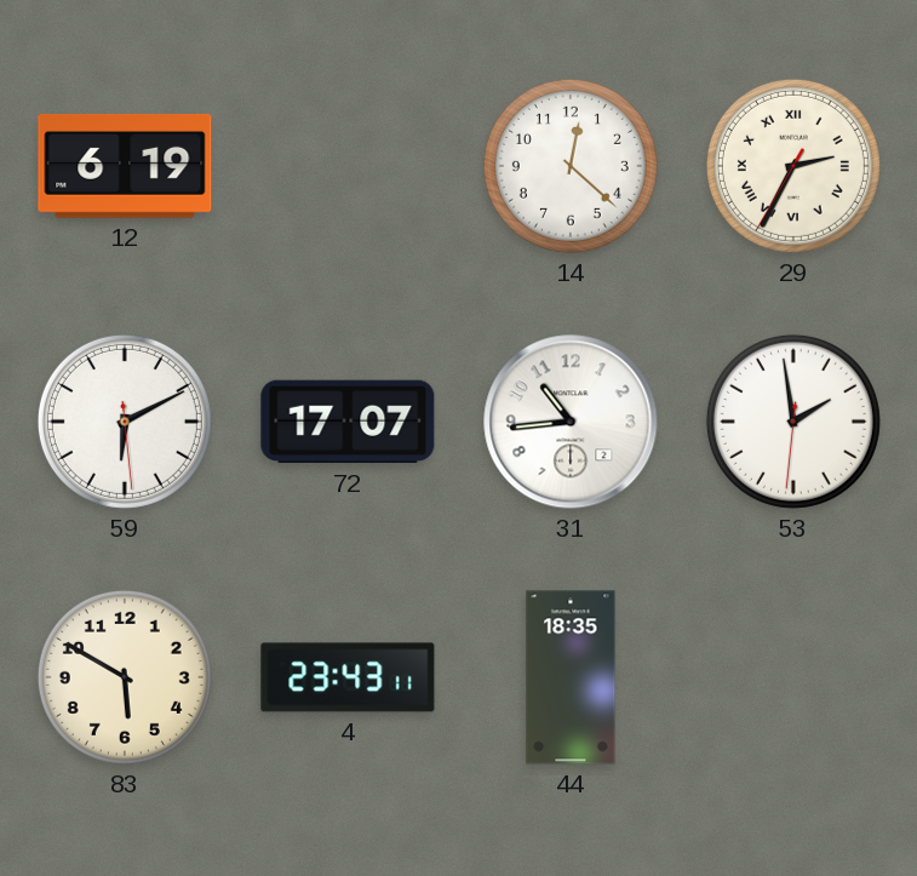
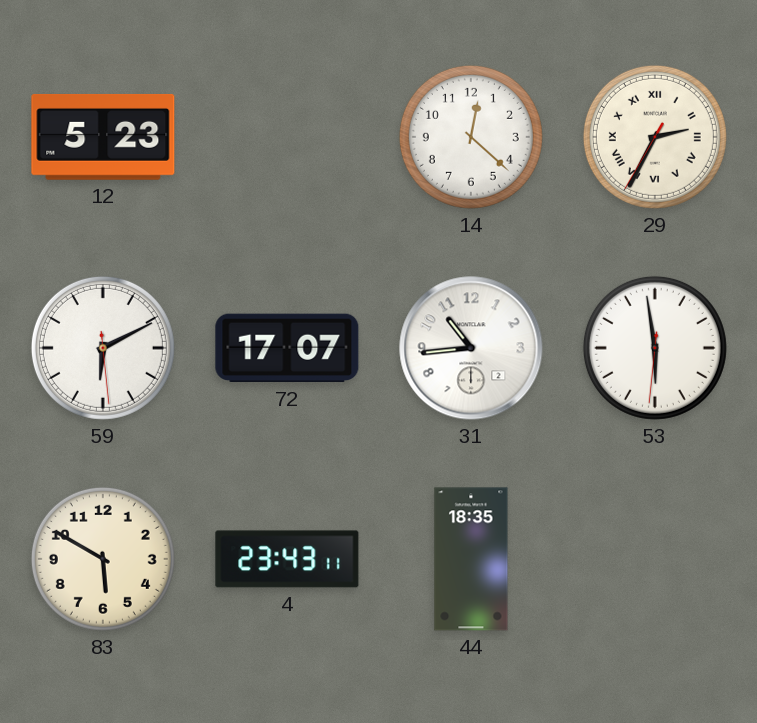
12: 6:19 -> 5:23
53: 1:58 -> 5:58
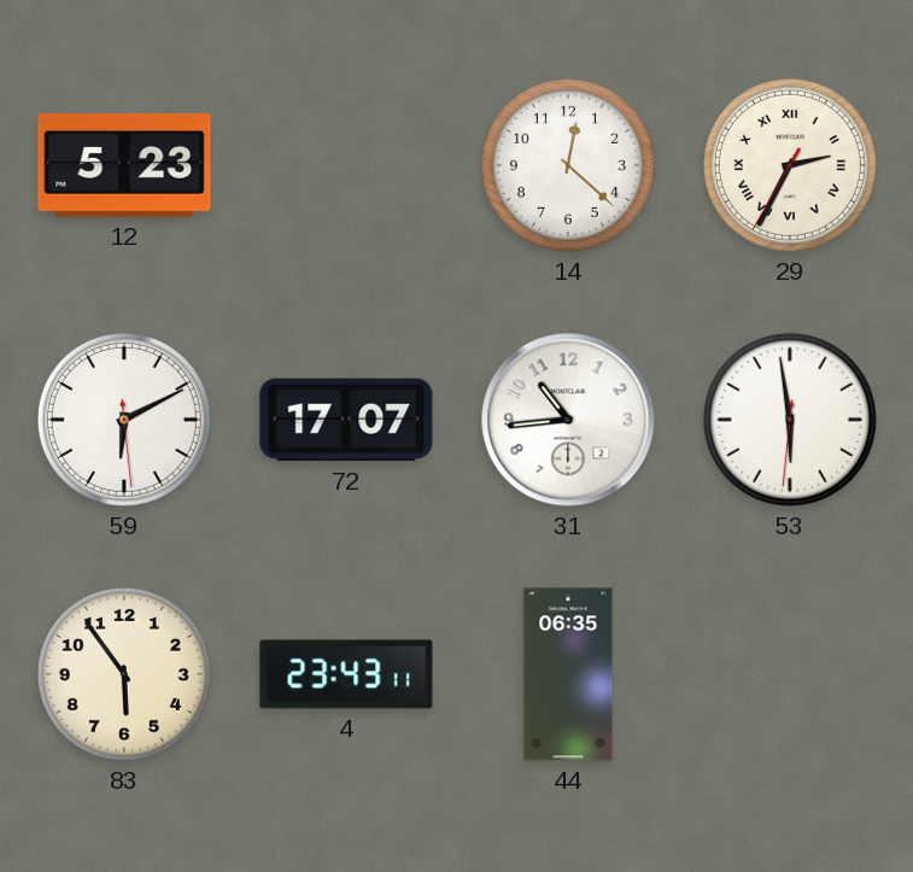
83: 5:50 -> 5:54
44: 18:35 -> 06:35
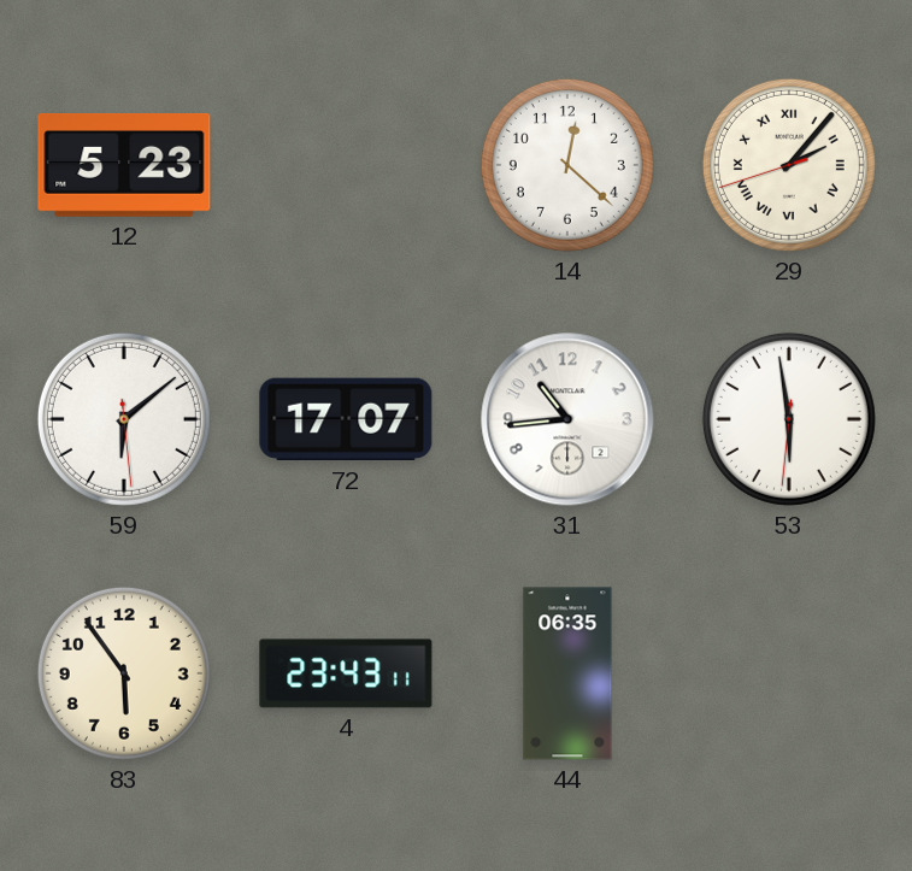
29: 2:34 -> 2:06
59: 6:10 -> 6:08
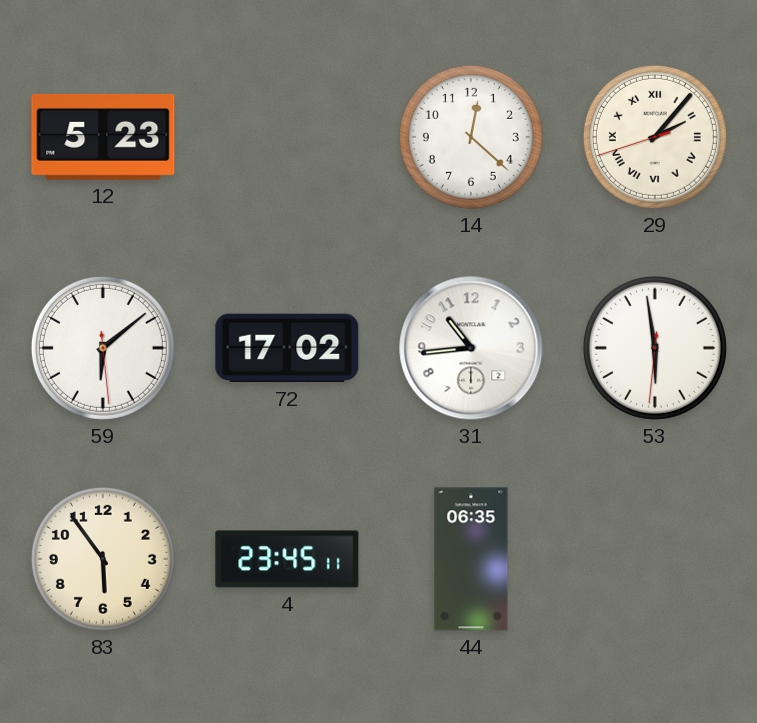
72: 17:07 -> 17:02
4: 23:43 -> 23:45
